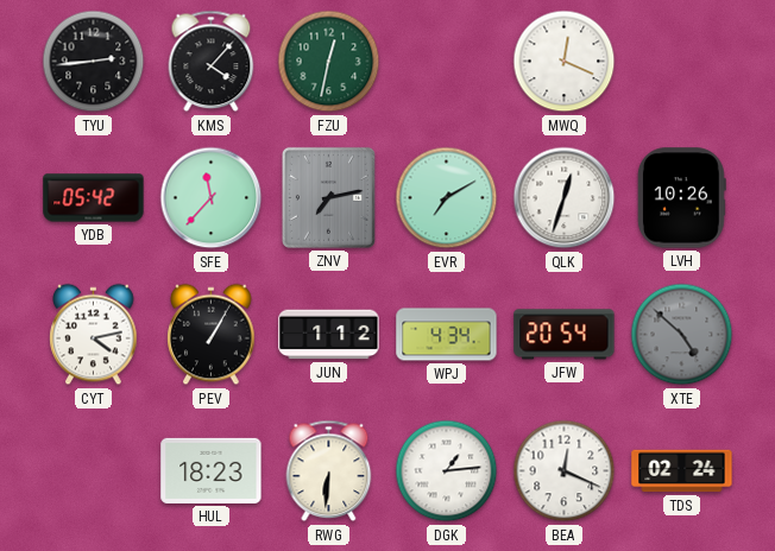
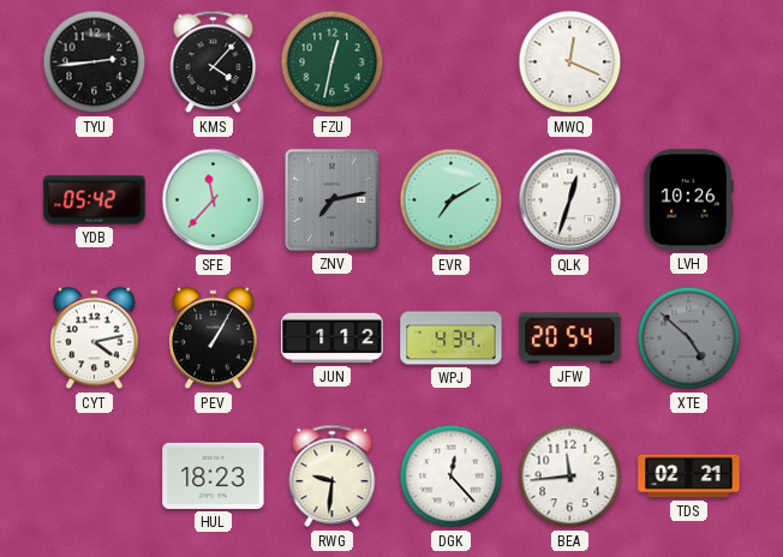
RWG: 6:31 -> 9:31
DGK: 1:14 -> 12:23
BEA: 12:19 -> 11:44
TDS: 02:24 -> 02:21
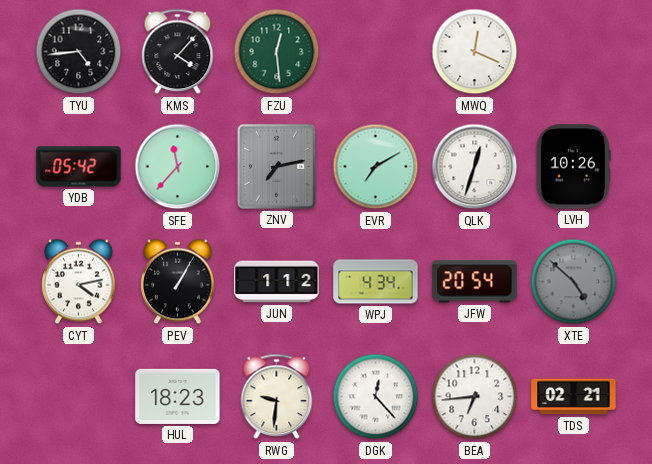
TYU: 2:44 -> 4:44
FZU: 12:32 -> 12:29
BEA: 11:44 -> 6:44
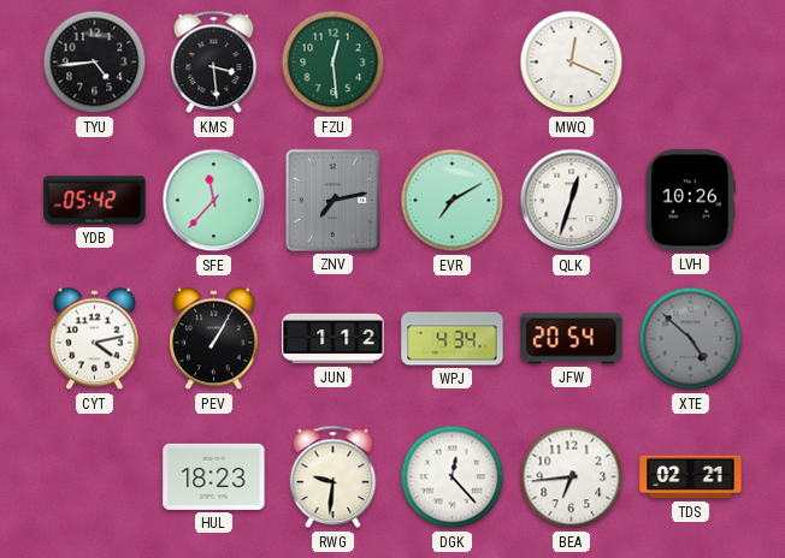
KMS: 4:07 -> 3:29
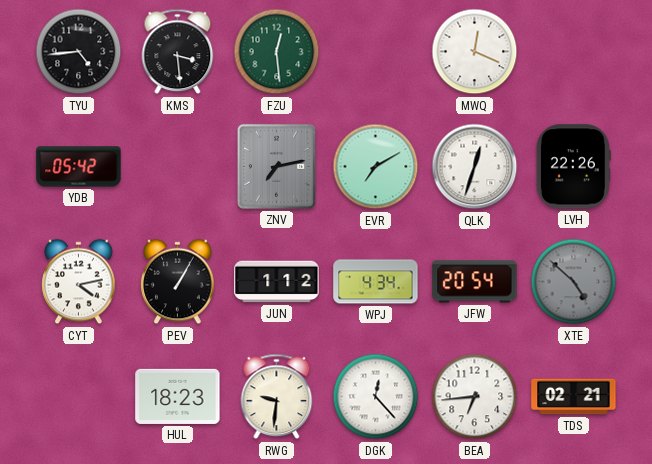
SFE: 11:37 -> none
LVH: 10:26 -> 22:26
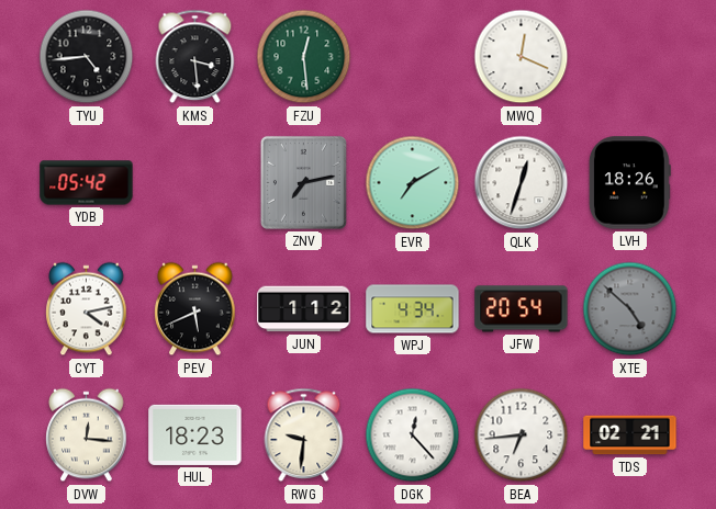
LVH: 22:26 -> 18:26
PEV: 1:05 -> 5:41
DVW: none -> 12:16
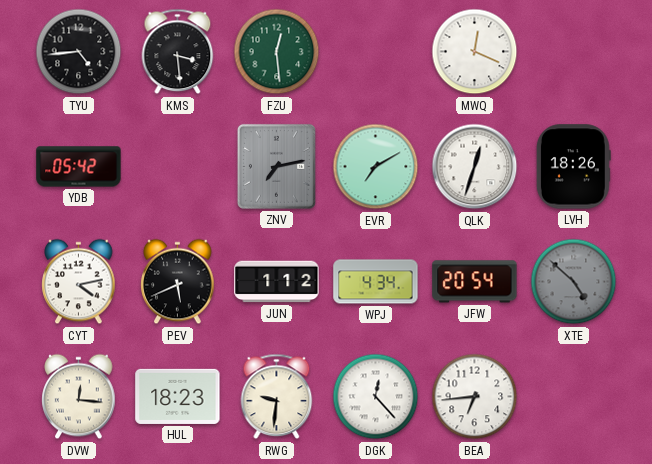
TDS: 02:21 -> none
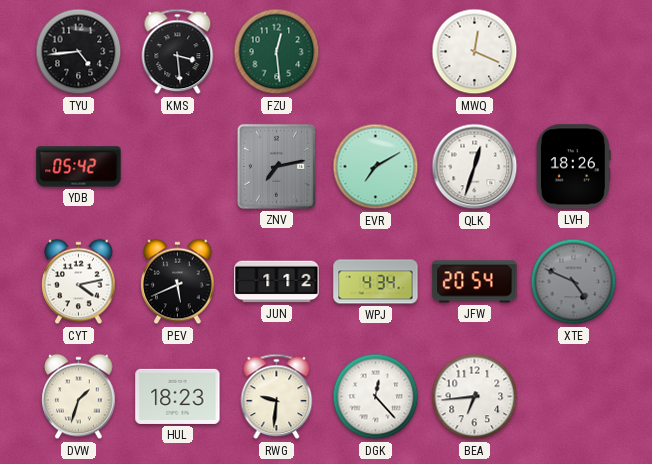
XTE: 4:52 -> 4:49
DVW: 12:16 -> 1:33
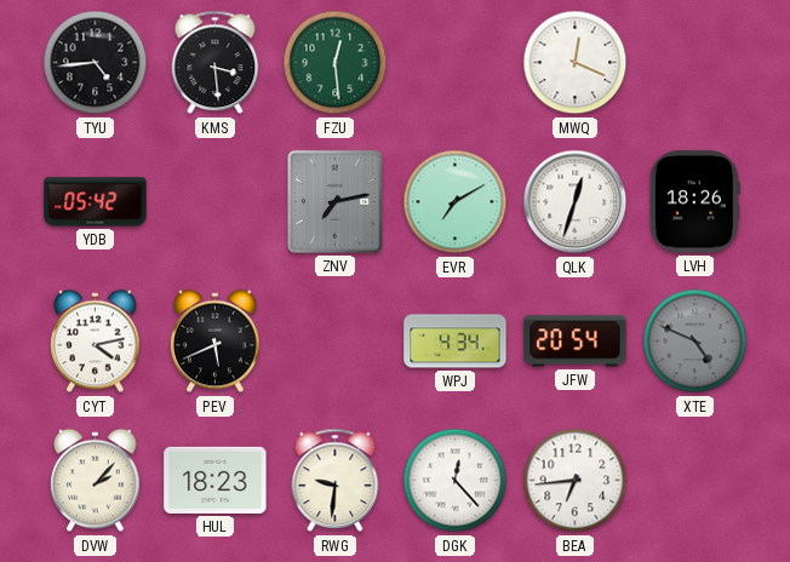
JUN: 1:12 -> none
DVW: 1:33 -> 2:07
